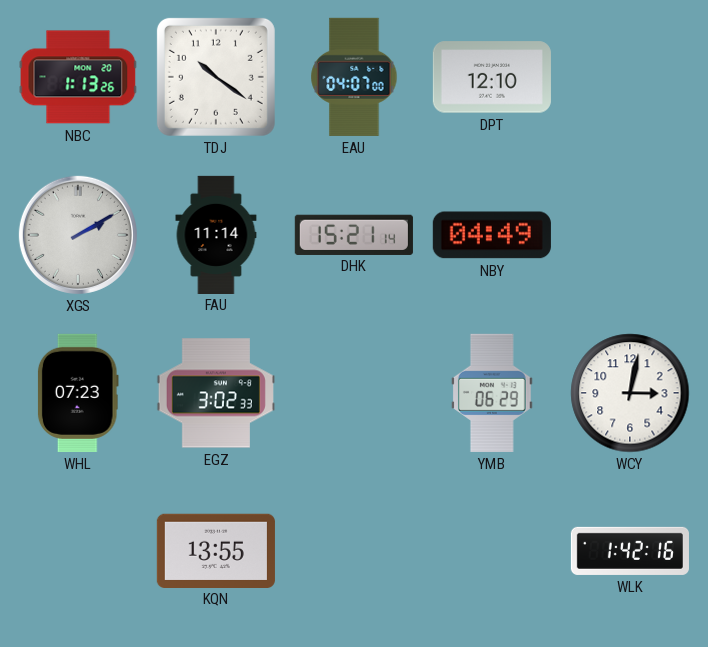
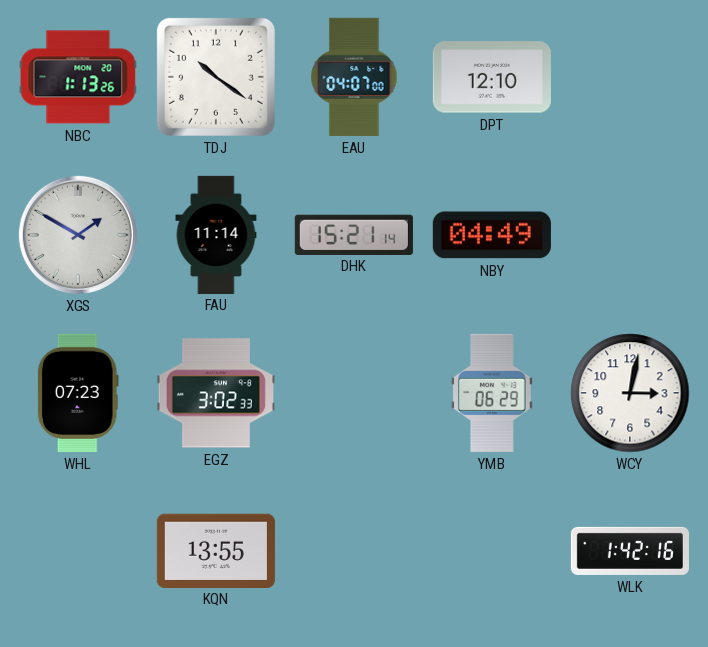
XGS: 2:10 -> 1:50
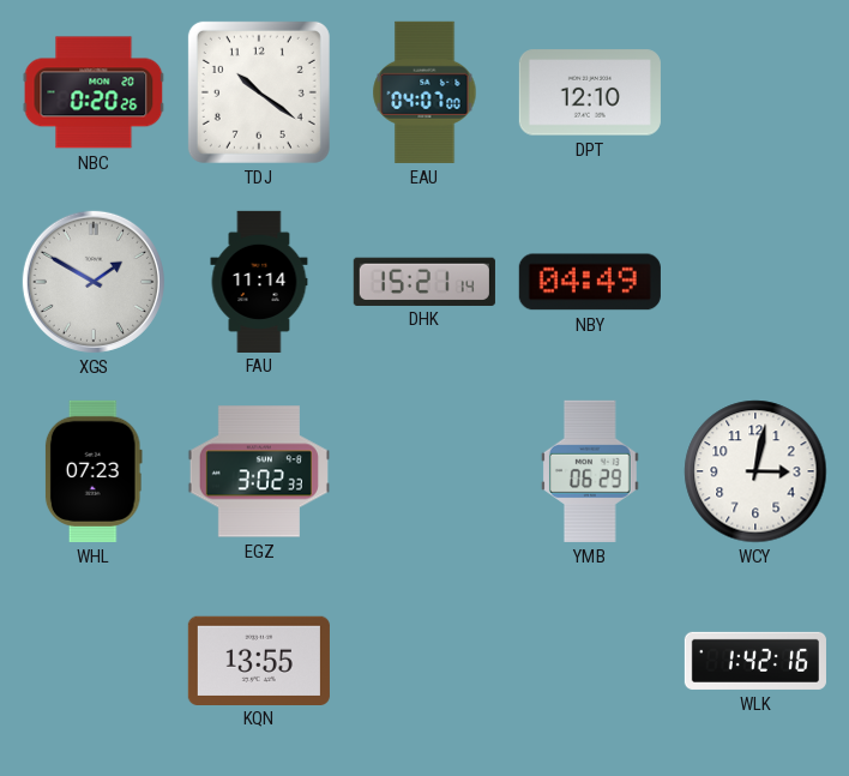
NBC: 1:13 -> 0:20
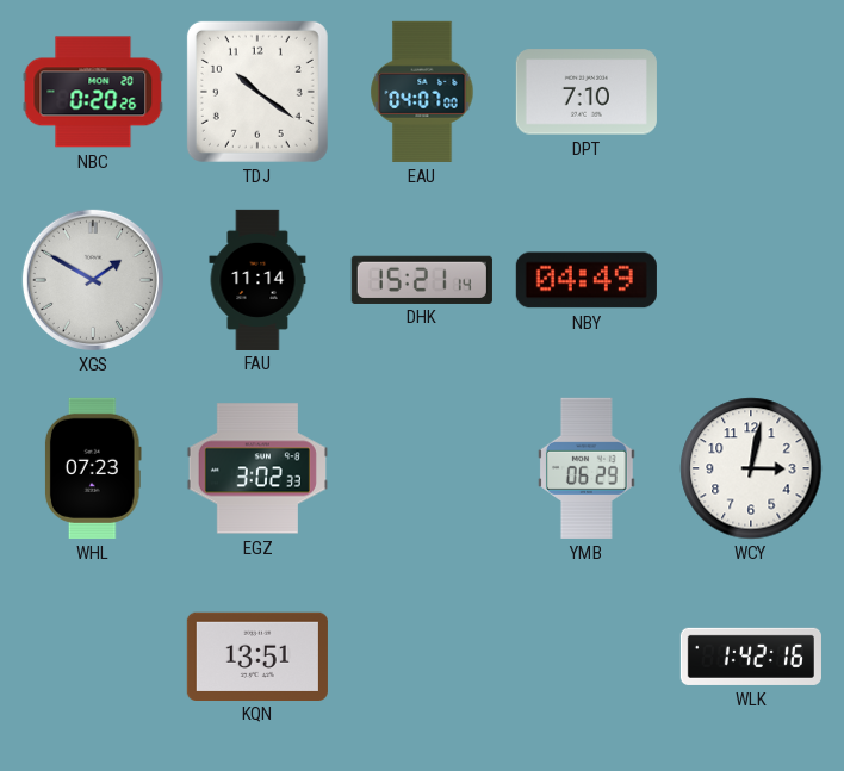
DPT: 12:10 -> 7:10
KQN: 13:55 -> 13:51
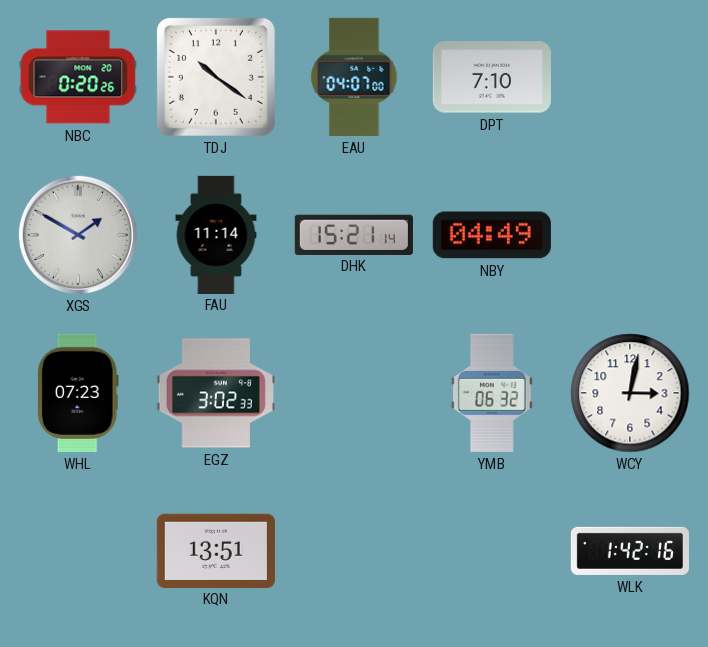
YMB: 06:29 -> 06:32
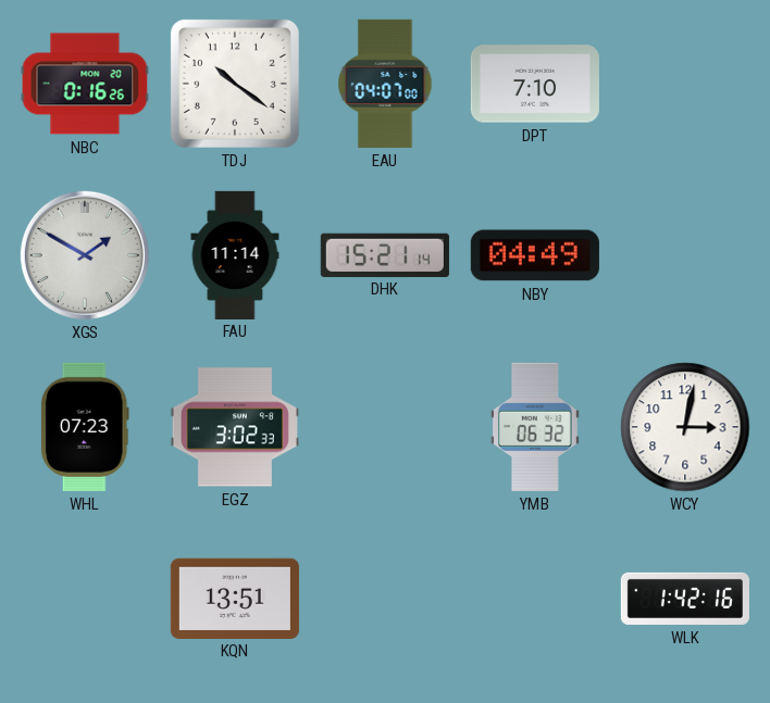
NBC: 0:20 -> 0:16
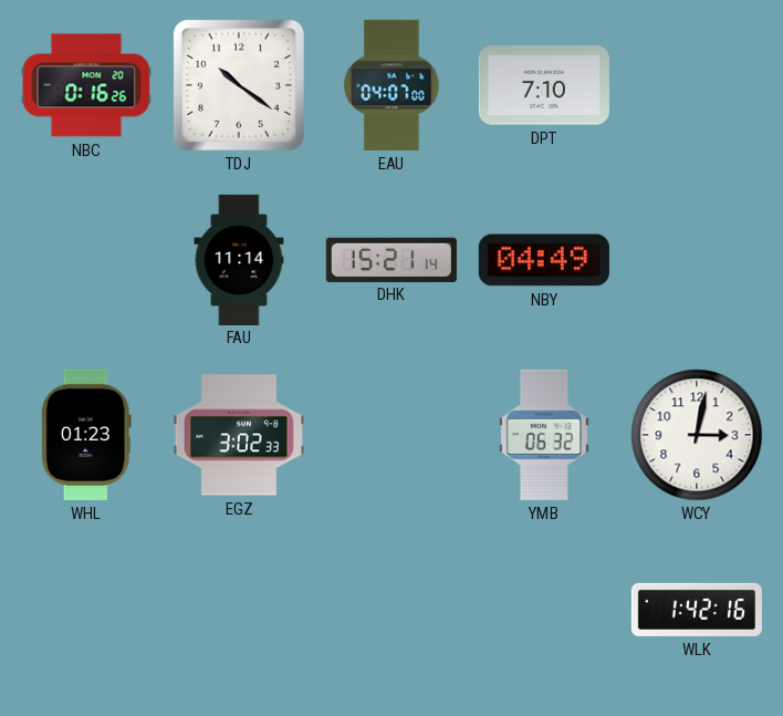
XGS: 1:50 -> none
WHL: 07:23 -> 01:23
KQN: 13:51 -> none
